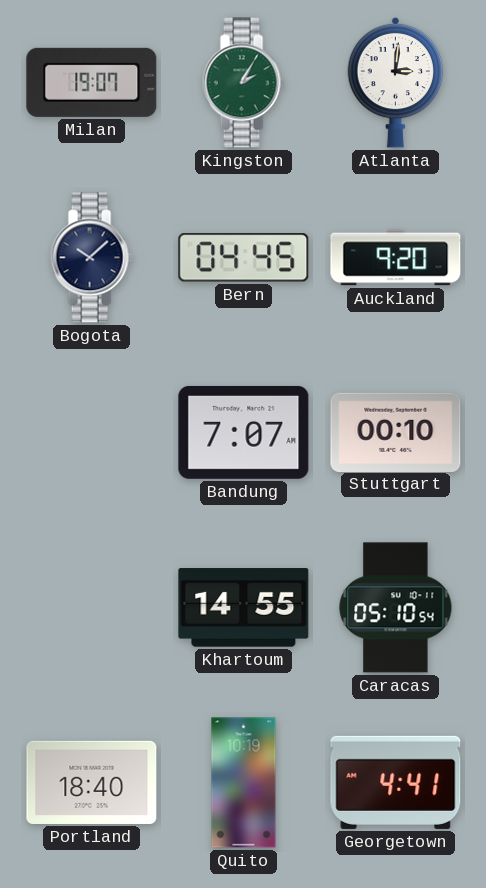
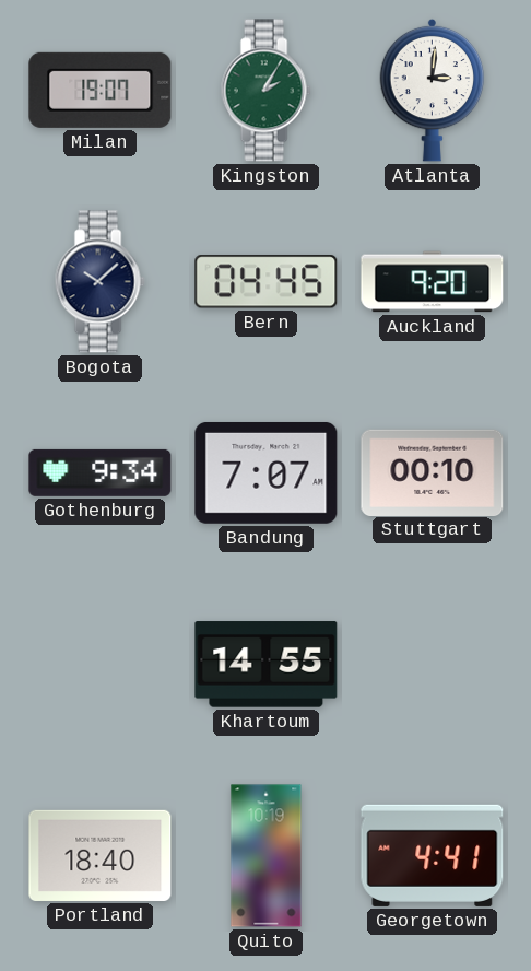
Gothenburg: none -> 9:34
Caracas: 05:10 -> none
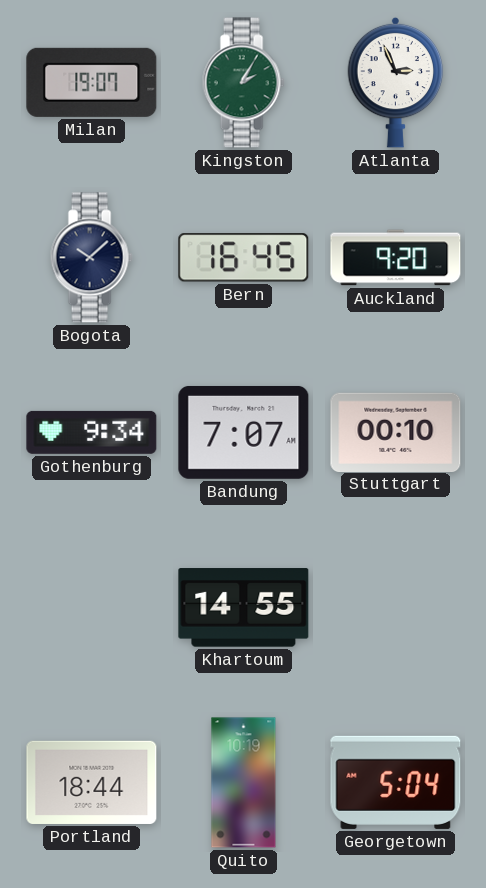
Atlanta: 3:01 -> 2:56
Bern: 04:45 -> 16:45
Portland: 18:40 -> 18:44
Georgetown: 4:41 -> 5:04
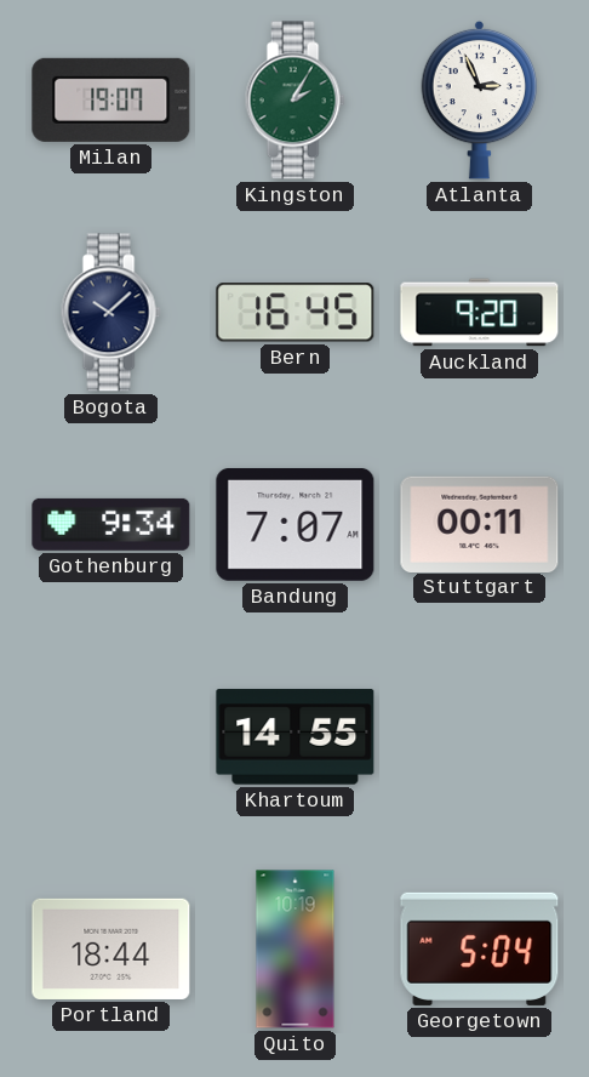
Stuttgart: 00:10 -> 00:11
